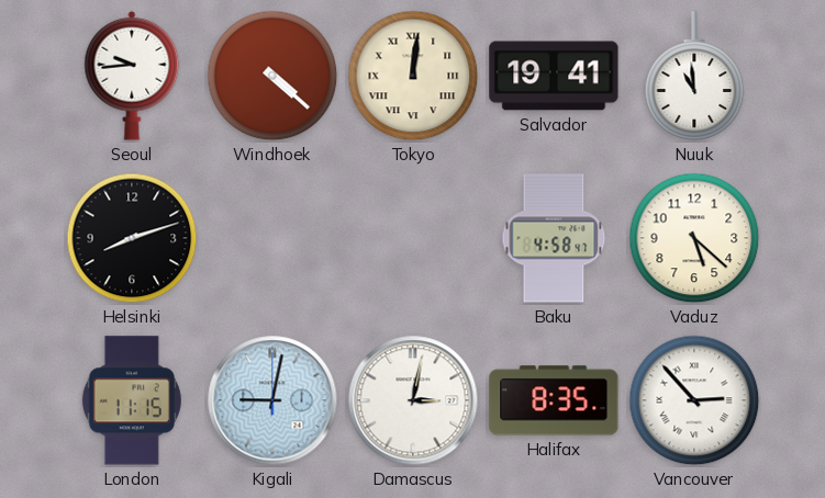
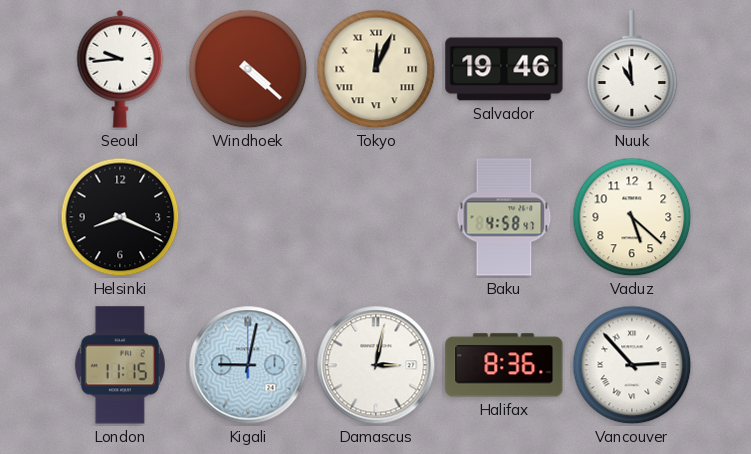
Tokyo: 12:01 -> 12:04
Salvador: 19:41 -> 19:46
Helsinki: 8:12 -> 8:19
Halifax: 8:35 -> 8:36
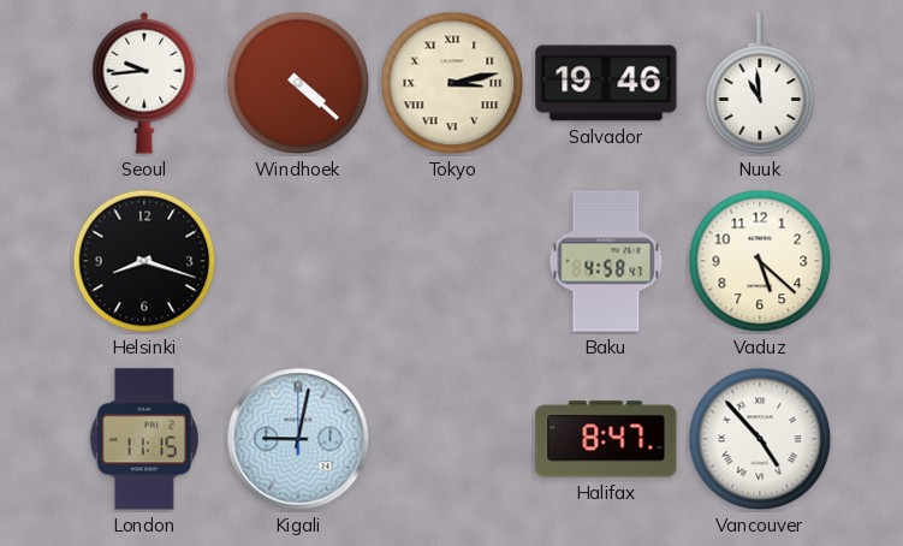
Tokyo: 12:04 -> 3:13
Helsinki: 8:19 -> 8:18
Damascus: 3:02 -> none
Halifax: 8:36 -> 8:47
Vancouver: 2:53 -> 4:53
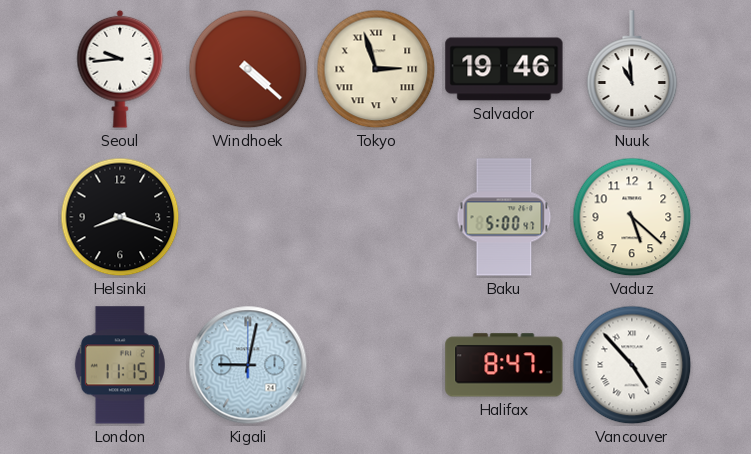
Tokyo: 3:13 -> 2:57
Baku: 4:58 -> 5:00
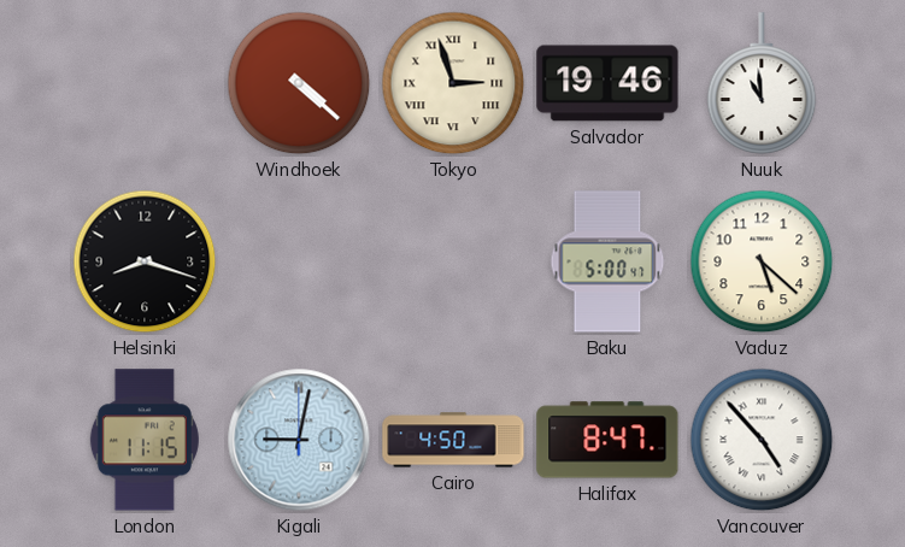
Seoul: 9:44 -> none
Cairo: none -> 4:50
